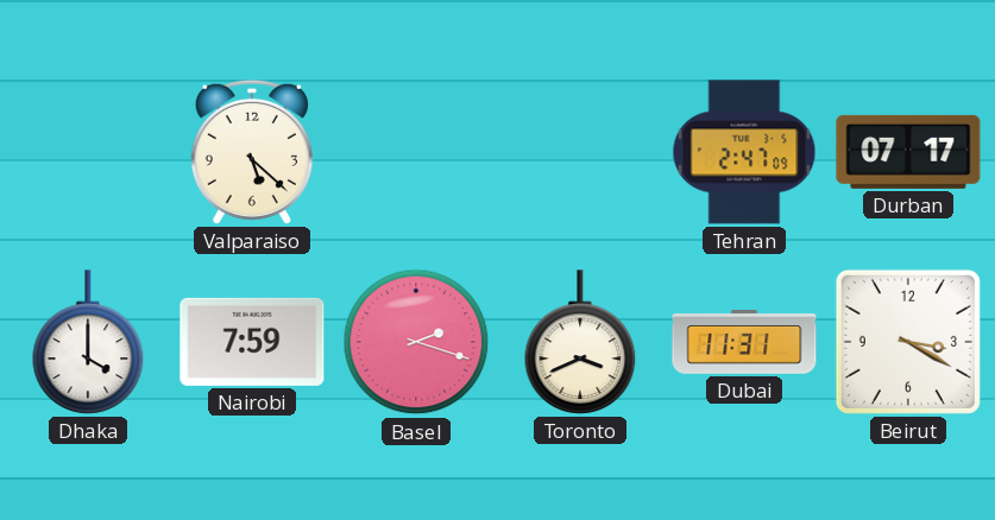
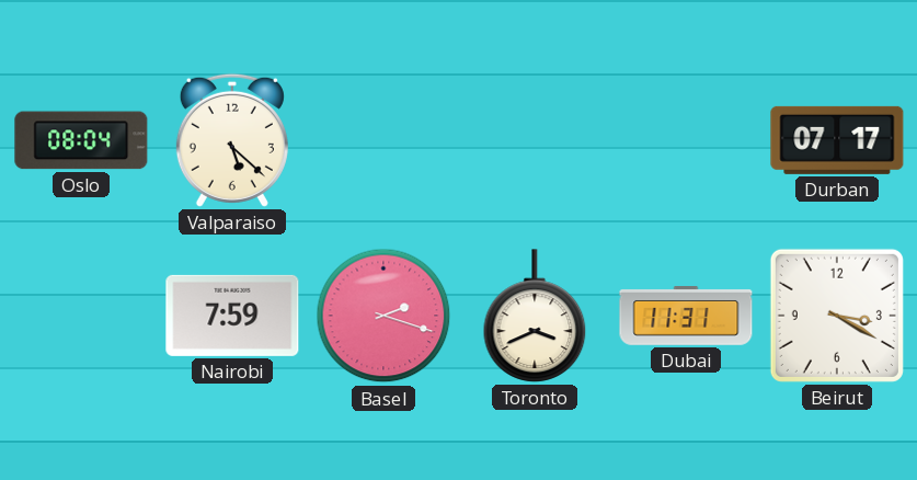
Oslo: none -> 08:04
Tehran: 2:47 -> none
Dhaka: 4:00 -> none
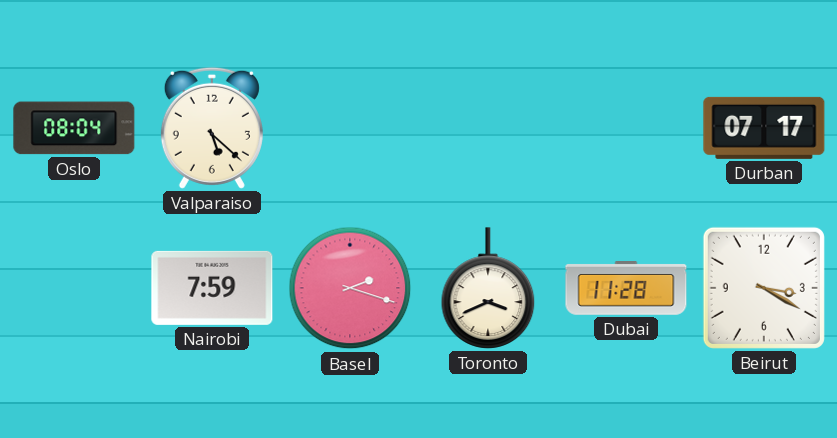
Dubai: 11:31 -> 11:28
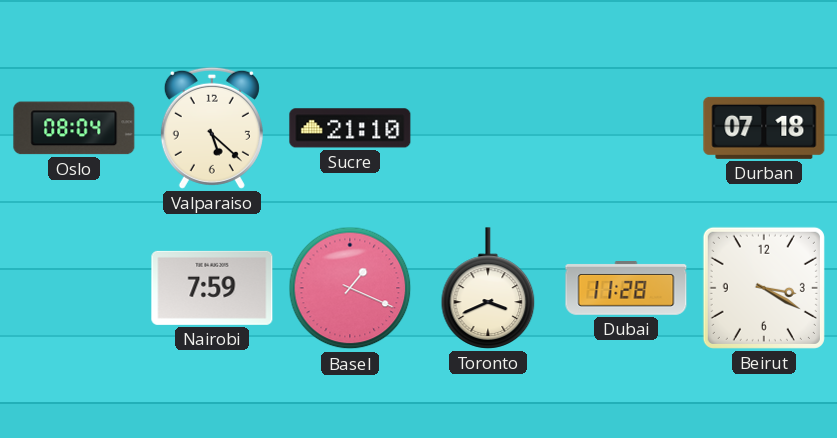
Sucre: none -> 21:10
Durban: 07:17 -> 07:18
Basel: 2:18 -> 1:19
